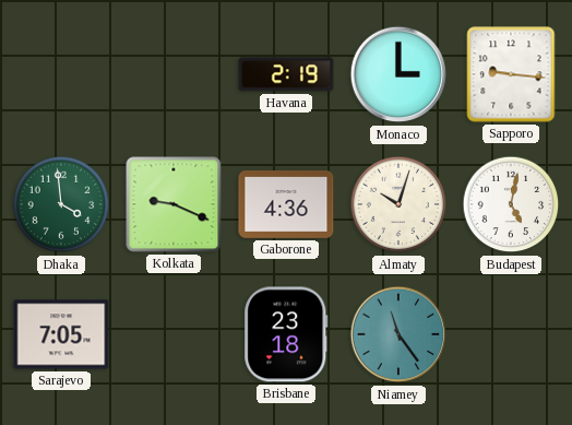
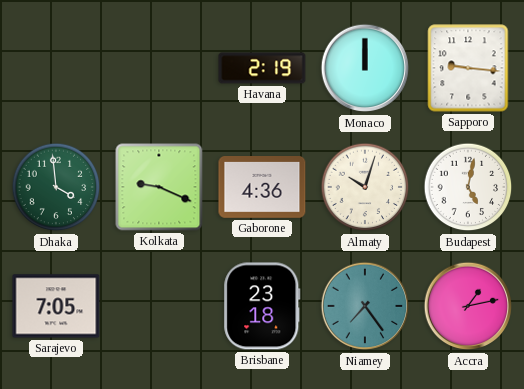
Monaco: 3:00 -> 12:00
Niamey: 11:24 -> 7:24
Accra: none -> 1:13
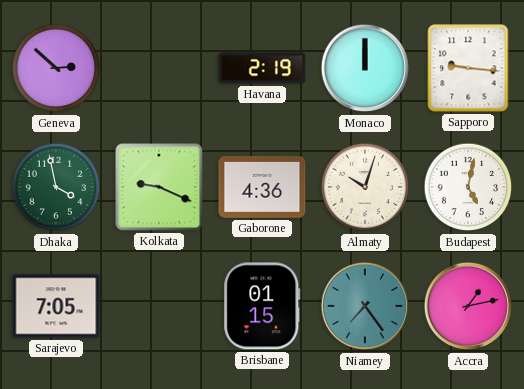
Geneva: none -> 2:52
Dhaka: 3:59 -> 3:58
Brisbane: 23:18 -> 01:15
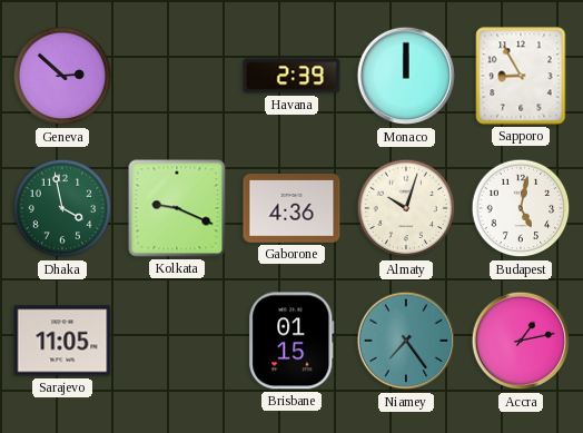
Havana: 2:19 -> 2:39
Sapporo: 9:16 -> 8:55
Sarajevo: 7:05 -> 11:05
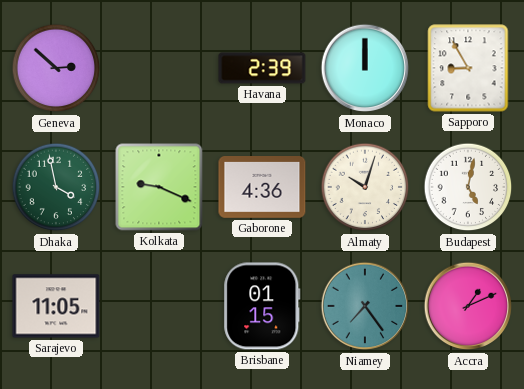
Accra: 1:13 -> 1:11
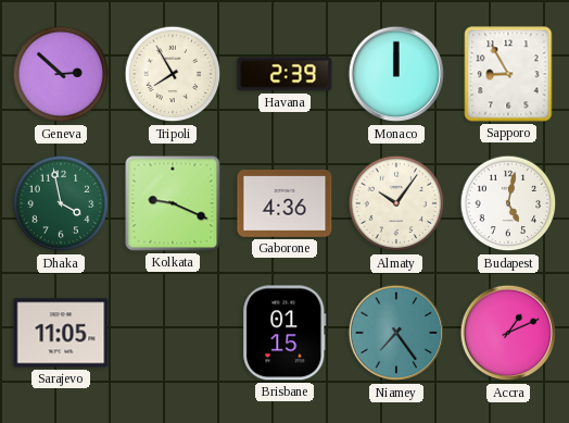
Tripoli: none -> 7:55
Almaty: 10:03 -> 10:06
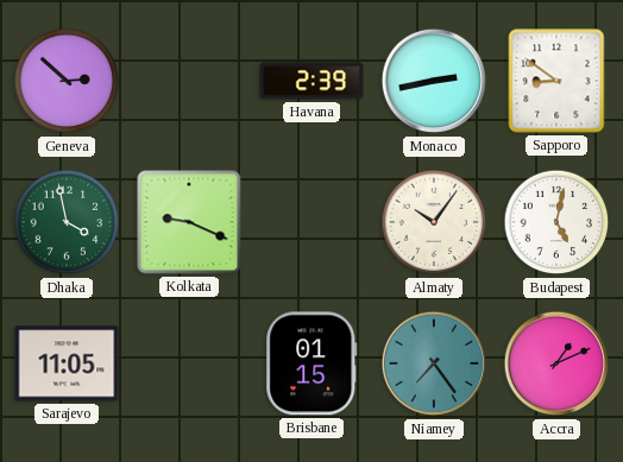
Tripoli: 7:55 -> none
Monaco: 12:00 -> 2:43
Sapporo: 8:55 -> 8:51
Gaborone: 4:36 -> none
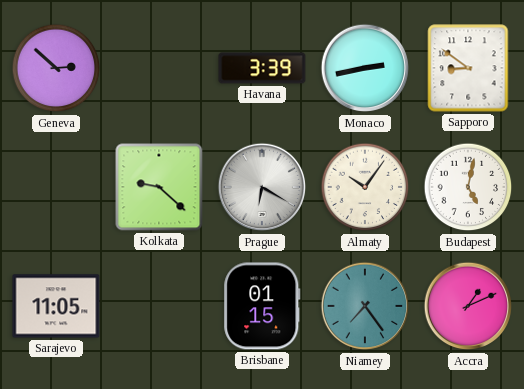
Havana: 2:39 -> 3:39
Dhaka: 3:58 -> none
Kolkata: 9:19 -> 9:22
Prague: none -> 6:20
